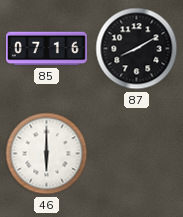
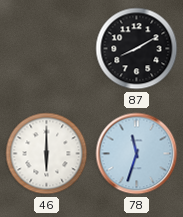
85: 07:16 -> none
78: none -> 11:33
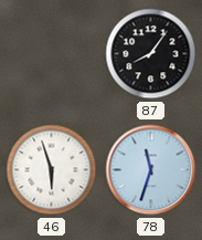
87: 8:10 -> 8:06
46: 6:00 -> 5:57
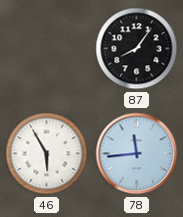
46: 5:57 -> 5:55
78: 11:33 -> 11:44
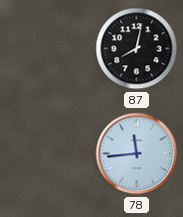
87: 8:06 -> 8:02
46: 5:55 -> none
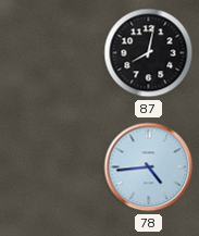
78: 11:44 -> 4:44
